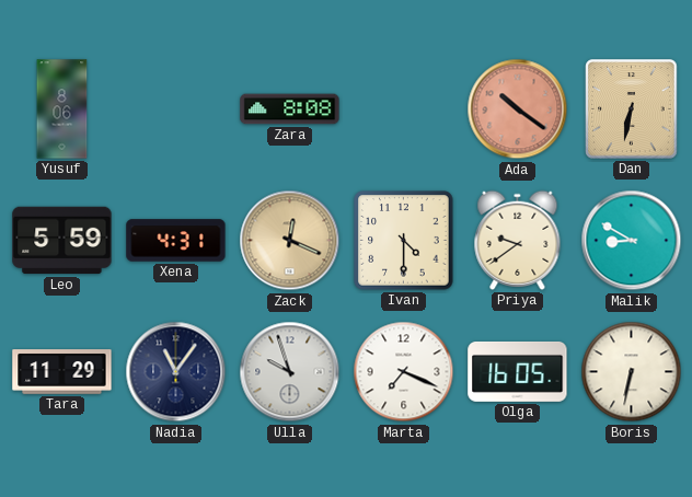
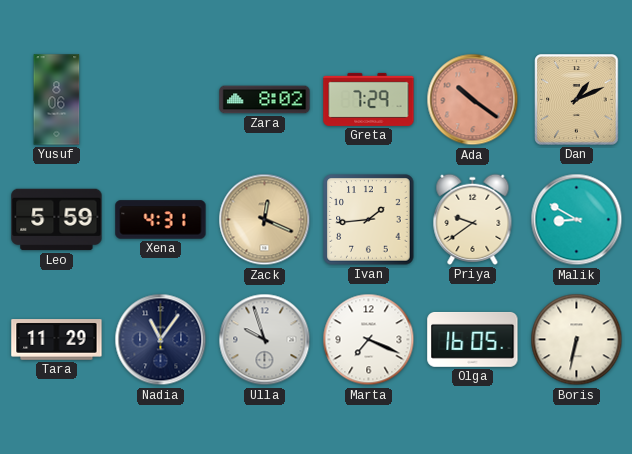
Zara: 8:08 -> 8:02
Greta: none -> 7:29
Dan: 6:32 -> 1:11
Ivan: 4:30 -> 1:44
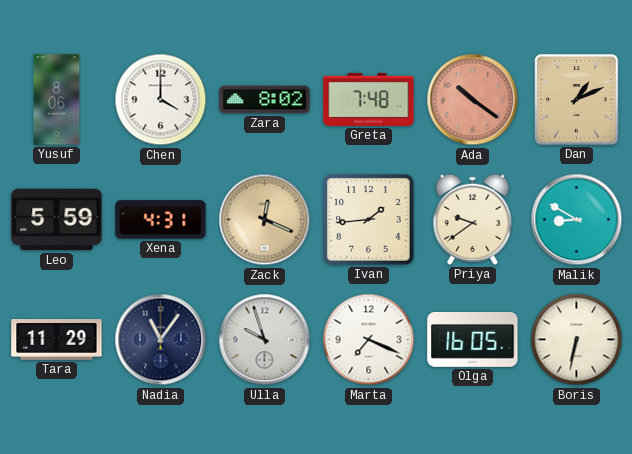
Chen: none -> 4:00
Greta: 7:29 -> 7:48
